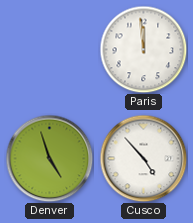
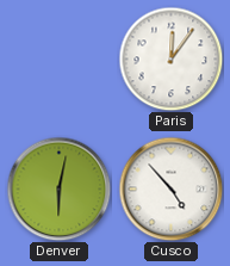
Paris: 11:59 -> 12:06
Denver: 4:57 -> 6:02
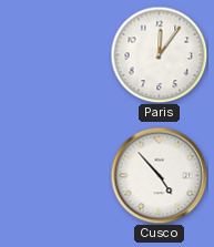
Denver: 6:02 -> none
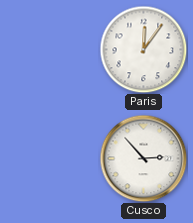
Cusco: 4:53 -> 2:53
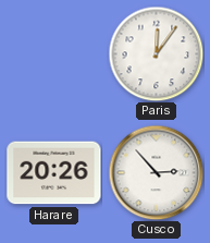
Harare: none -> 20:26
